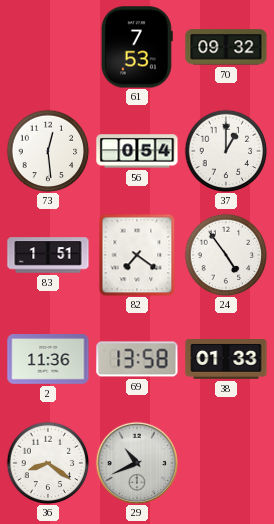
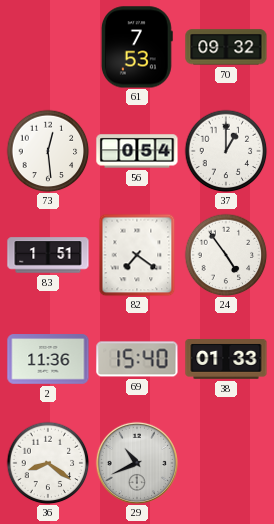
69: 13:58 -> 15:40
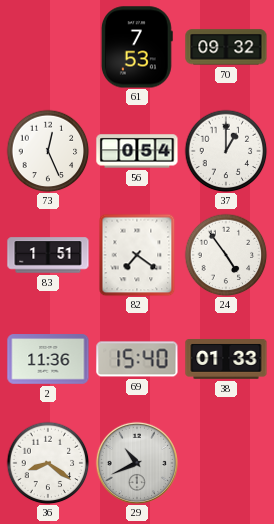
73: 12:29 -> 12:26
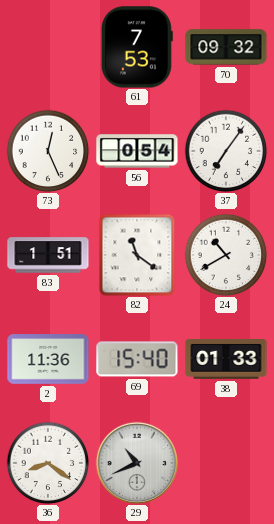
37: 1:00 -> 7:06
82: 7:21 -> 11:21
24: 4:54 -> 10:40
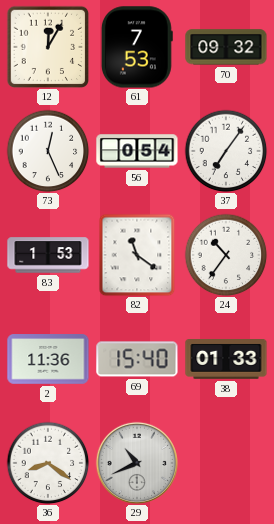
12: none -> 12:05
83: 1:51 -> 1:53
24: 10:40 -> 10:36
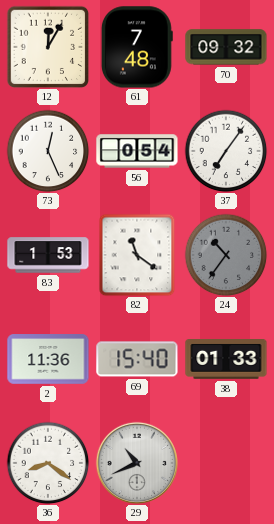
61: 7:53 -> 7:48
24 dial: white -> grey
